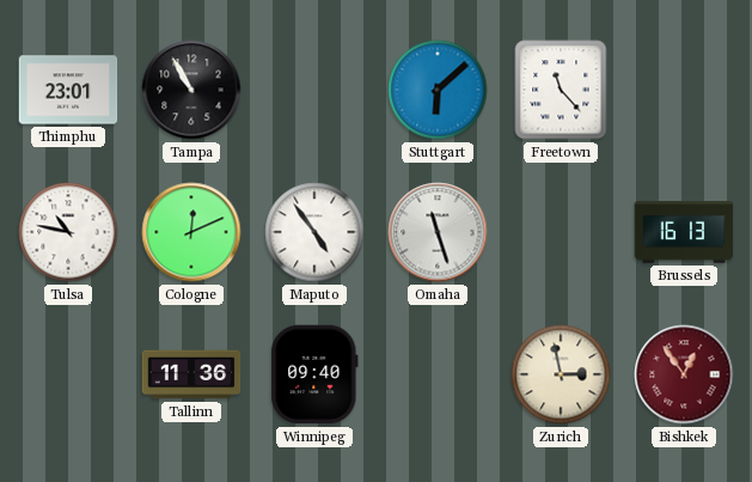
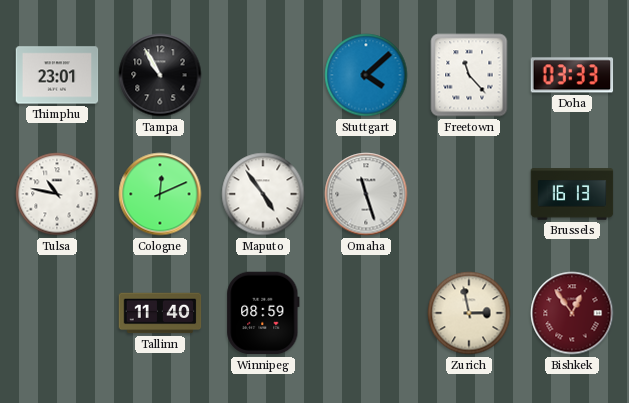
Stuttgart: 6:08 -> 4:08
Doha: none -> 03:33
Tallinn: 11:36 -> 11:40
Winnipeg: 09:40 -> 08:59
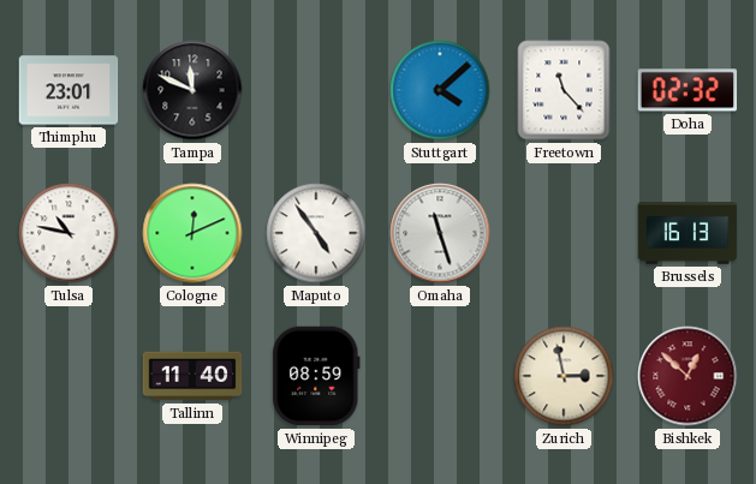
Tampa: 10:55 -> 11:49
Doha: 03:33 -> 02:32
Bishkek: 12:54 -> 12:52
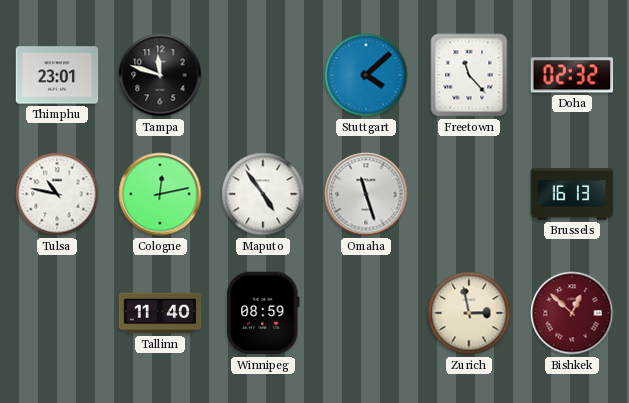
Tampa: 11:49 -> 11:48
Cologne: 12:11 -> 12:13
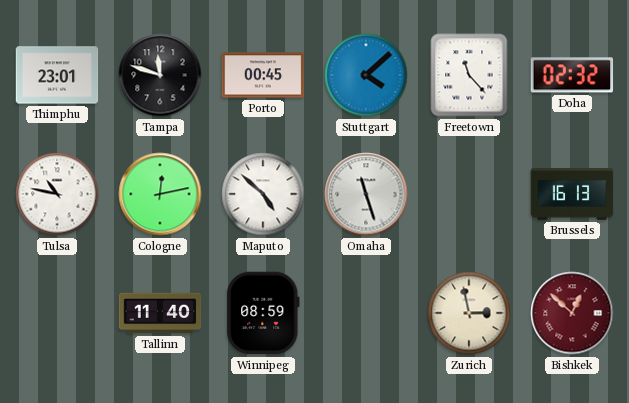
Porto: none -> 00:45
Maputo: 4:54 -> 4:52
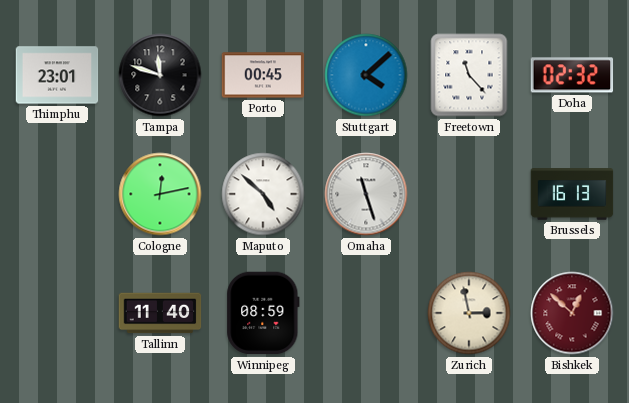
Tulsa: 10:47 -> none
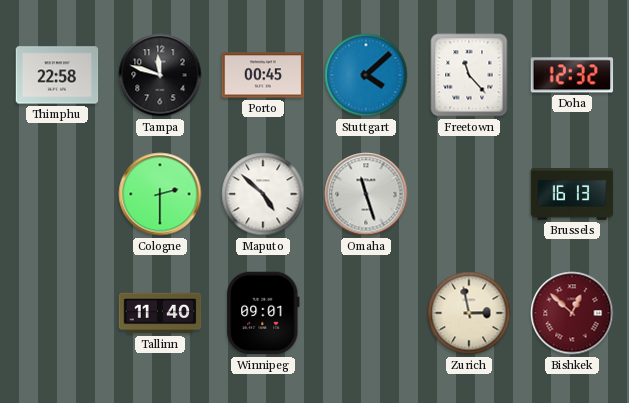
Thimphu: 23:01 -> 22:58
Doha: 02:32 -> 12:32
Cologne: 12:13 -> 2:30
Winnipeg: 08:59 -> 09:01
